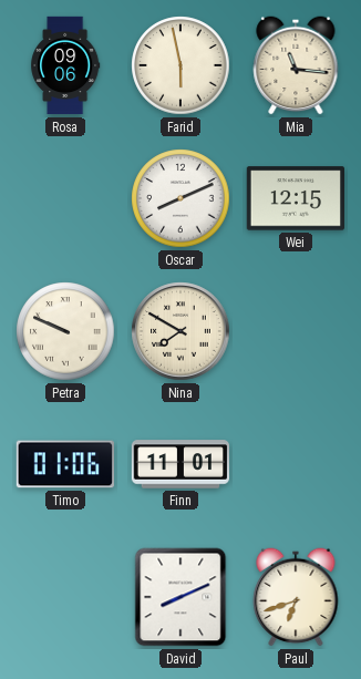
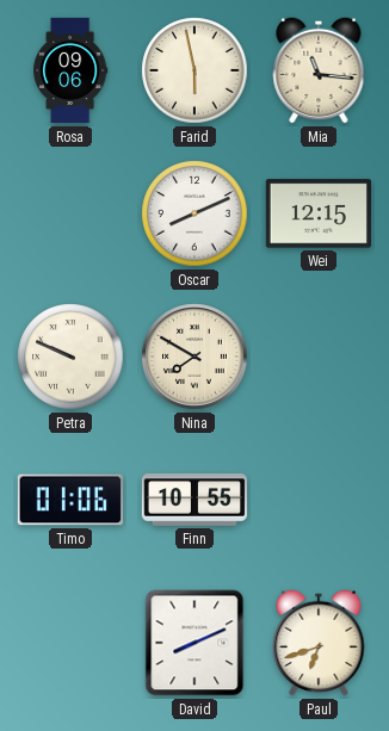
Finn: 11:01 -> 10:55
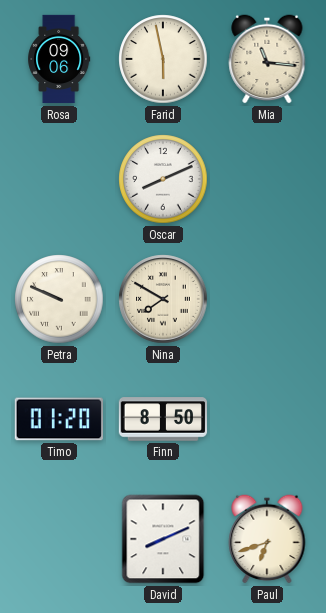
Wei: 12:15 -> none
Timo: 01:06 -> 01:20
Finn: 10:55 -> 8:50
